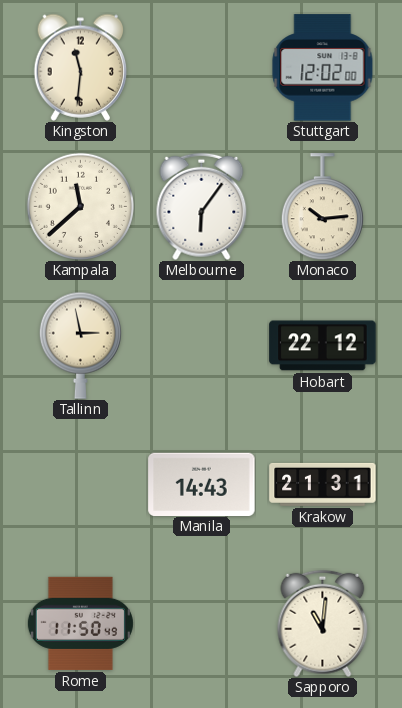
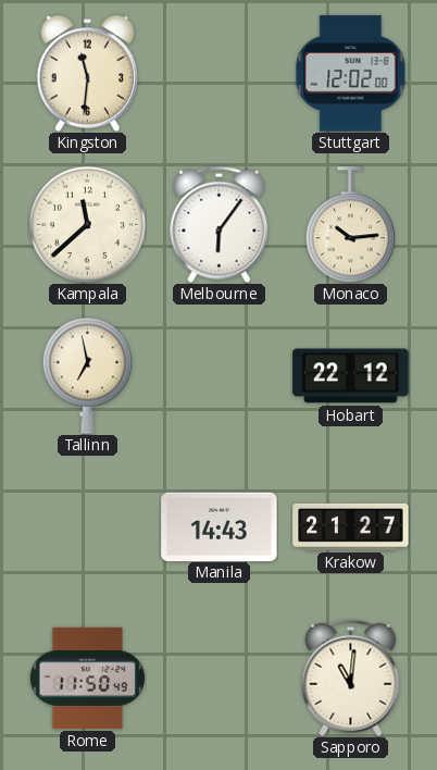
Tallinn: 2:58 -> 6:58
Krakow: 21:31 -> 21:27
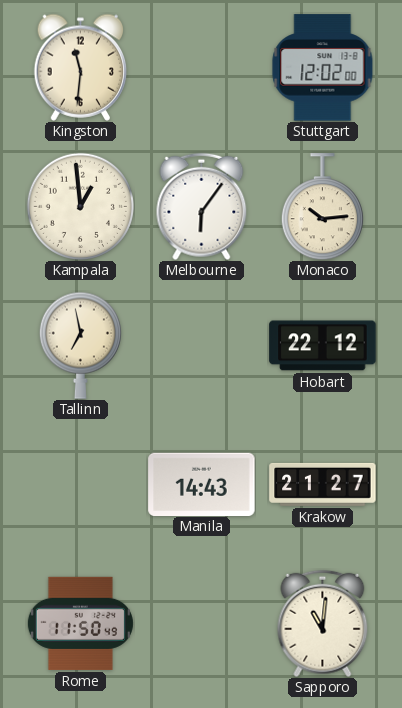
Kampala: 11:38 -> 12:59
